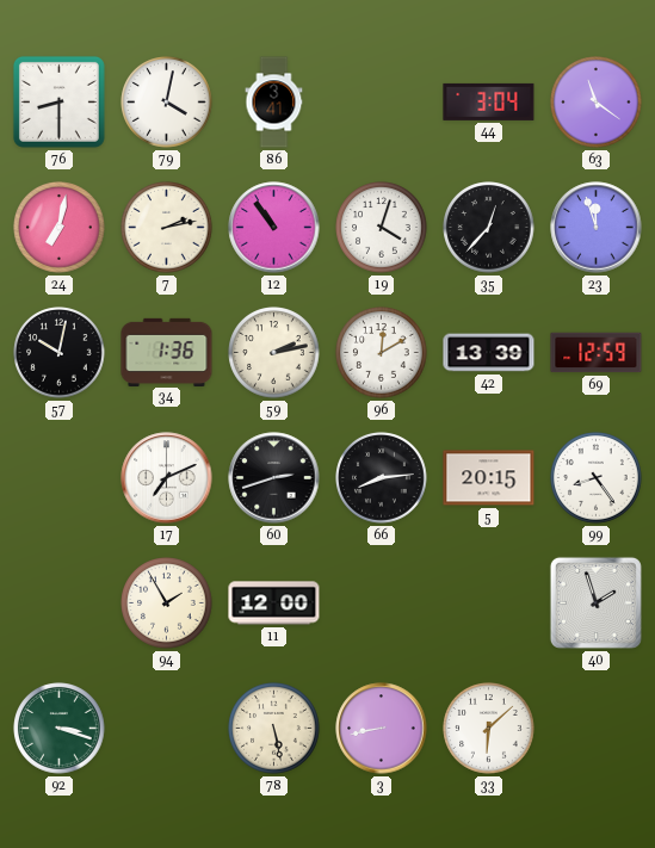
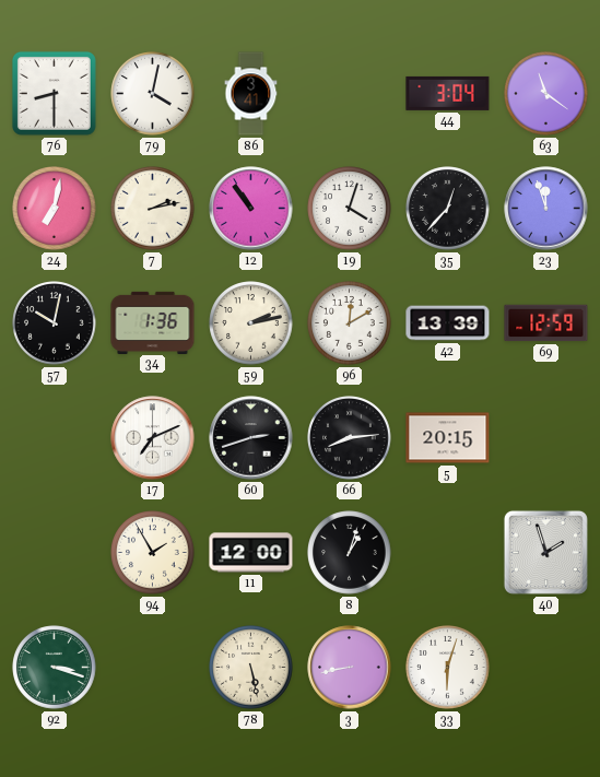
99: 8:24 -> none
8: none -> 1:03
33: 6:08 -> 6:03
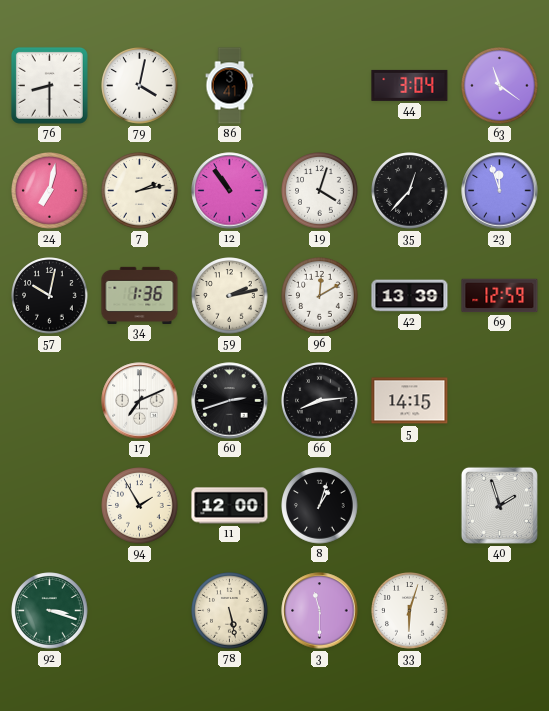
5: 20:15 -> 14:15
3: 8:43 -> 11:30
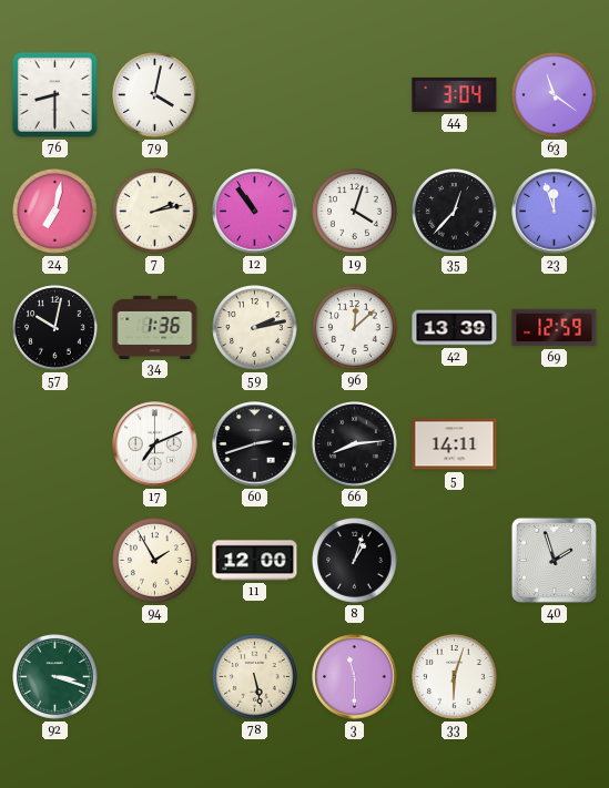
86: 3:41 -> none
96: 12:10 -> 12:08
5: 14:15 -> 14:11
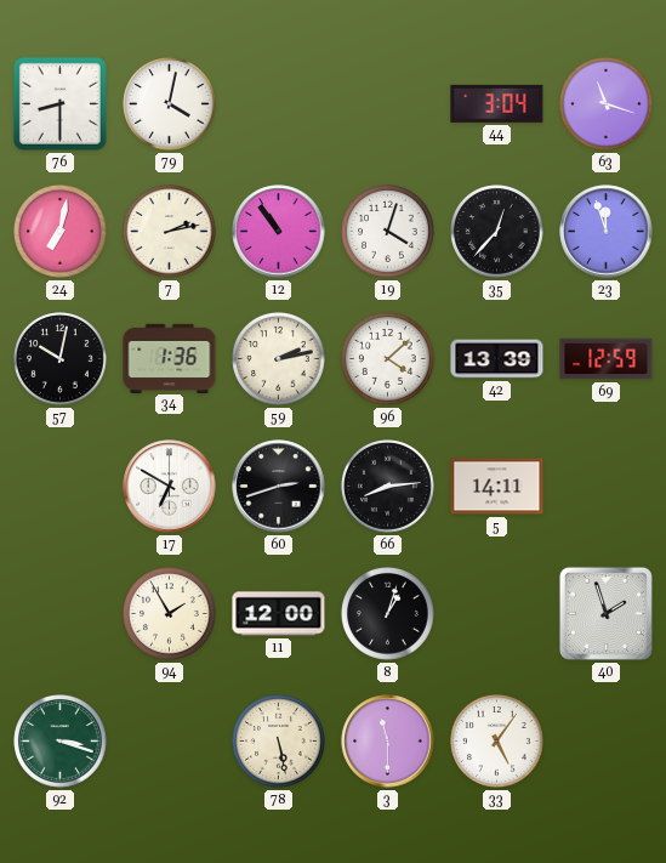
63: 11:21 -> 11:18
96: 12:08 -> 4:08
17: 7:11 -> 6:50
33: 6:03 -> 5:06
